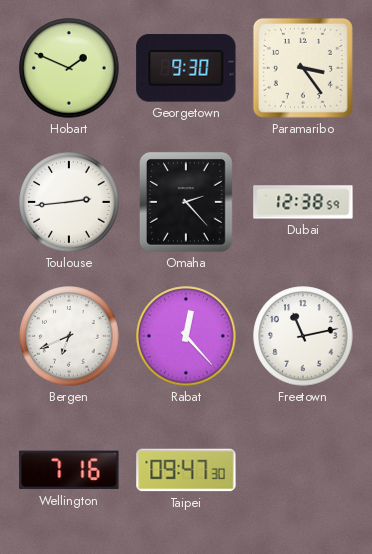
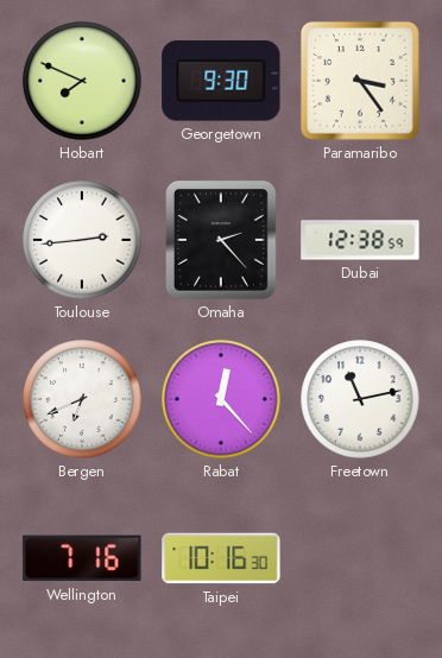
Hobart: 1:49 -> 7:49
Taipei: 09:47 -> 10:16
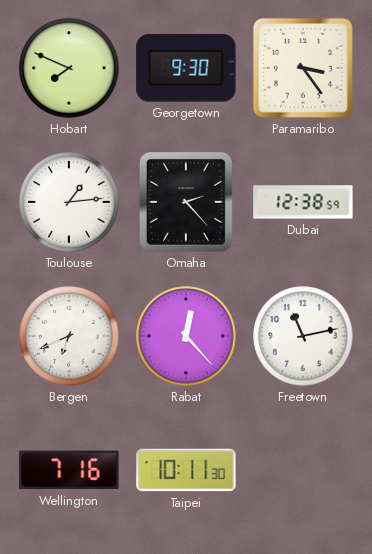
Toulouse: 2:44 -> 1:14
Taipei: 10:16 -> 10:11
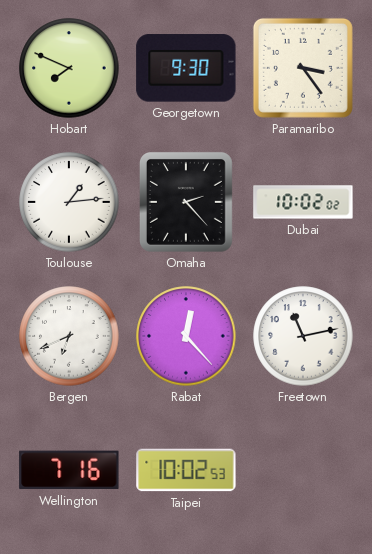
Dubai: 12:38 -> 10:02
Taipei: 10:11 -> 10:02
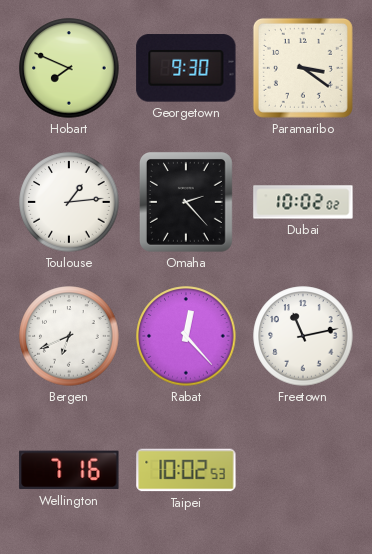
Paramaribo: 3:24 -> 3:21
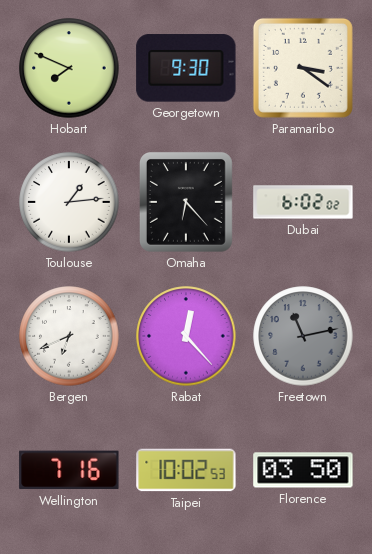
Omaha: 2:23 -> 6:23
Dubai: 10:02 -> 6:02
Freetown dial: white -> grey
Florence: none -> 03:50
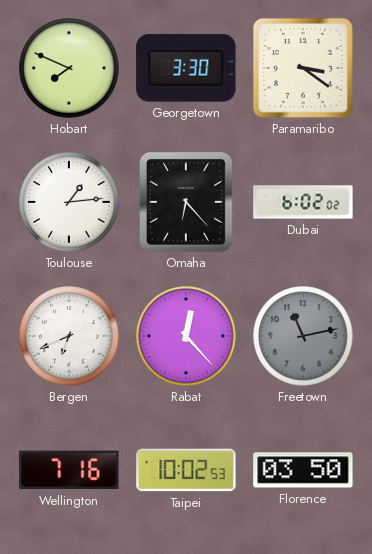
Georgetown: 9:30 -> 3:30
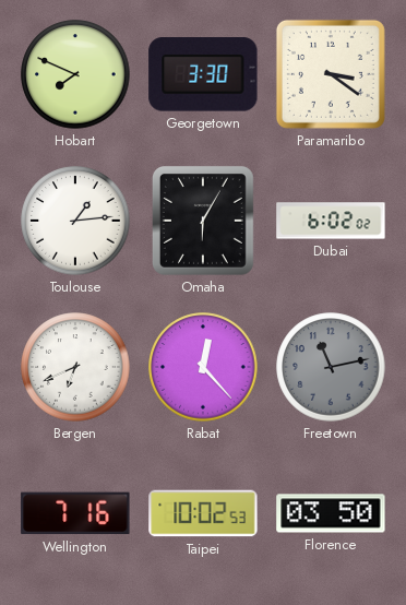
Omaha: 6:23 -> 6:05
